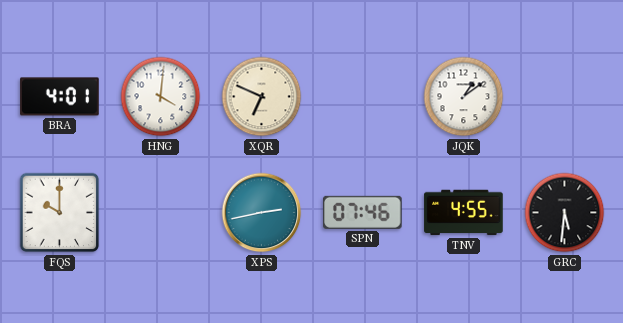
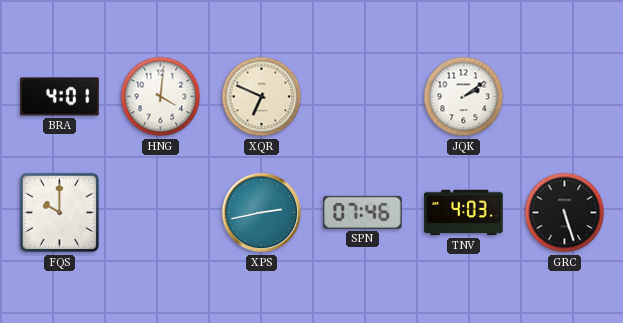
JQK: 1:09 -> 2:09
TNV: 4:55 -> 4:03
GRC: 5:31 -> 5:27
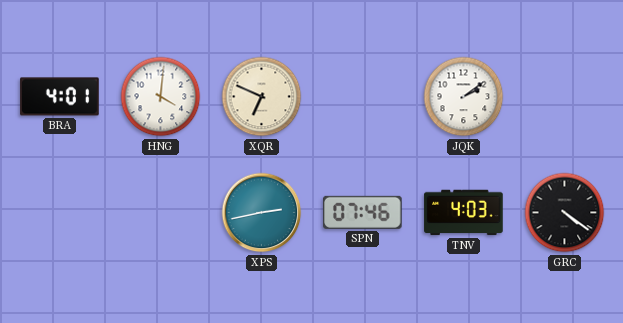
FQS: 10:00 -> none
GRC: 5:27 -> 4:21
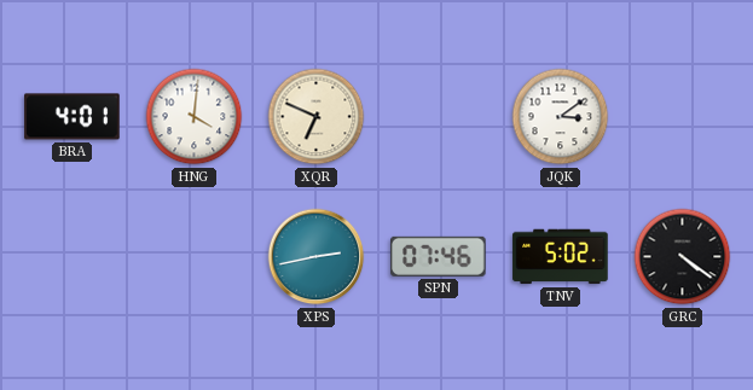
JQK: 2:09 -> 3:09
TNV: 4:03 -> 5:02
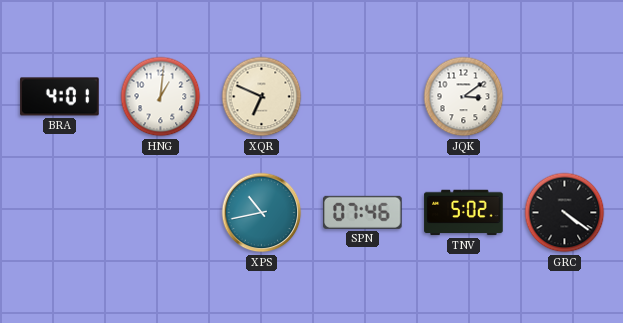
HNG: 4:01 -> 1:01
XPS: 2:43 -> 10:43
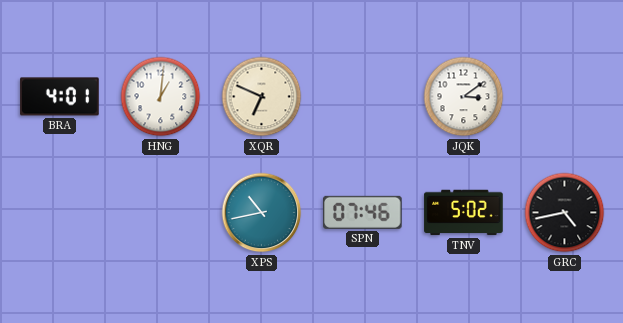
GRC: 4:21 -> 4:43
